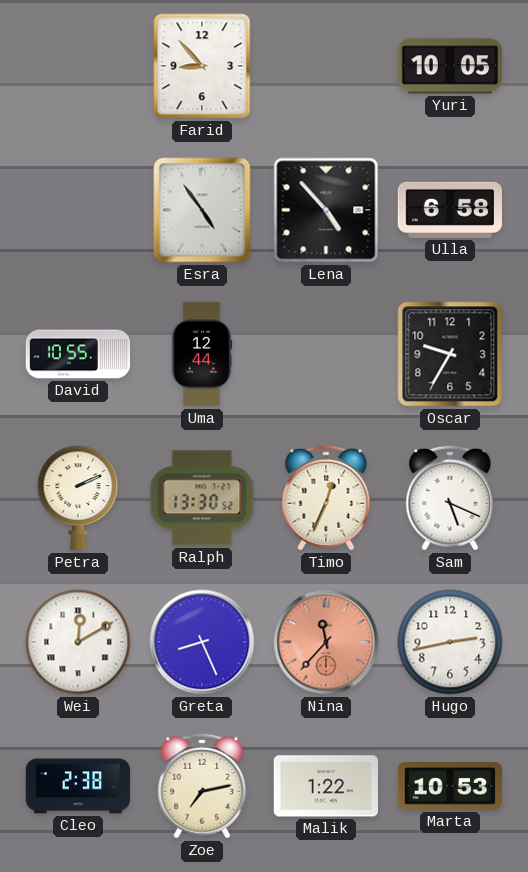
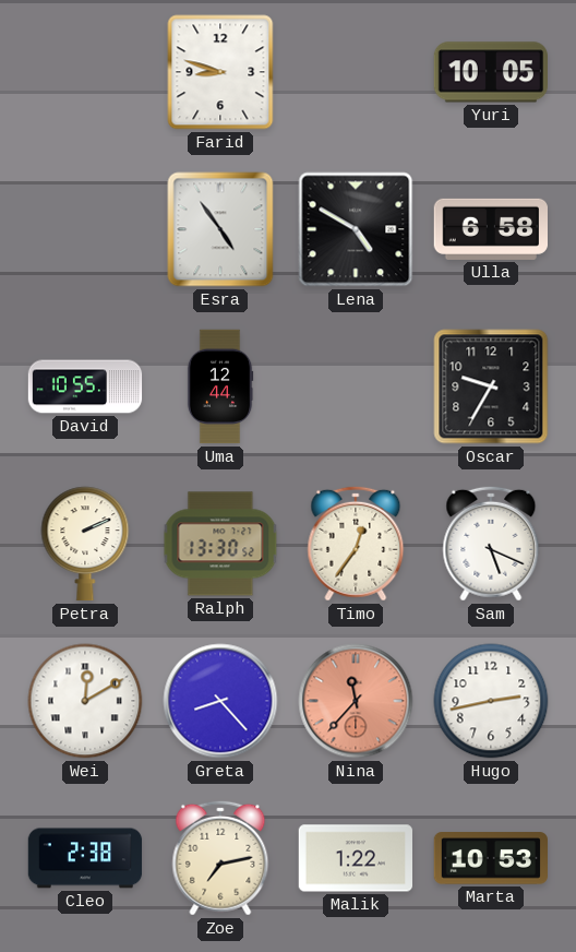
Farid: 8:53 -> 8:48
Lena: 4:53 -> 4:50
Timo: 12:34 -> 12:36
Greta: 8:26 -> 8:23
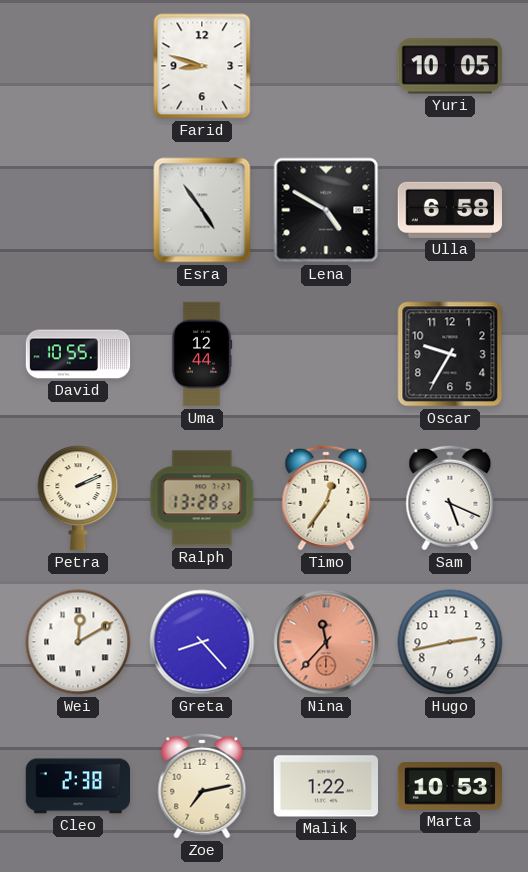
Ralph: 13:30 -> 13:28
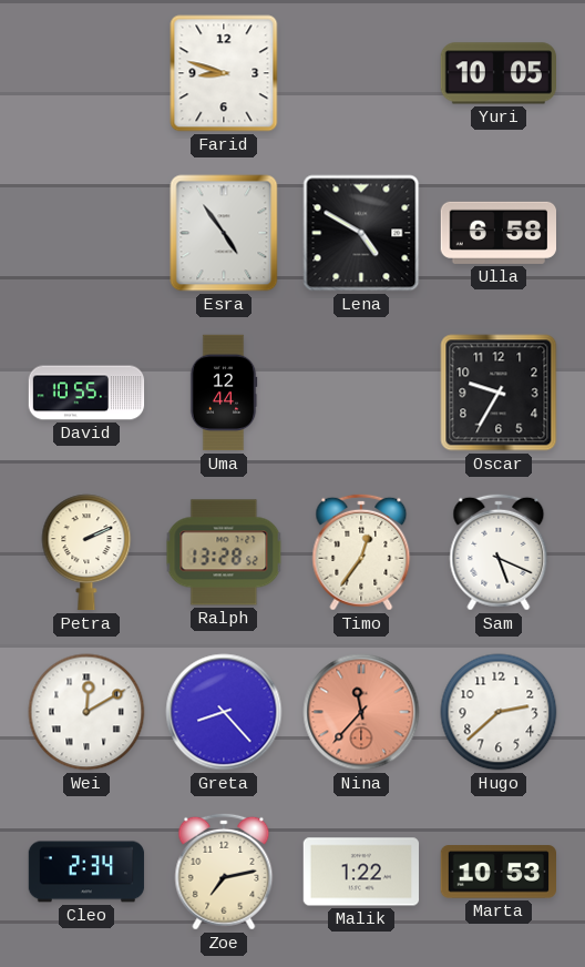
Hugo: 2:43 -> 2:38
Cleo: 2:38 -> 2:34
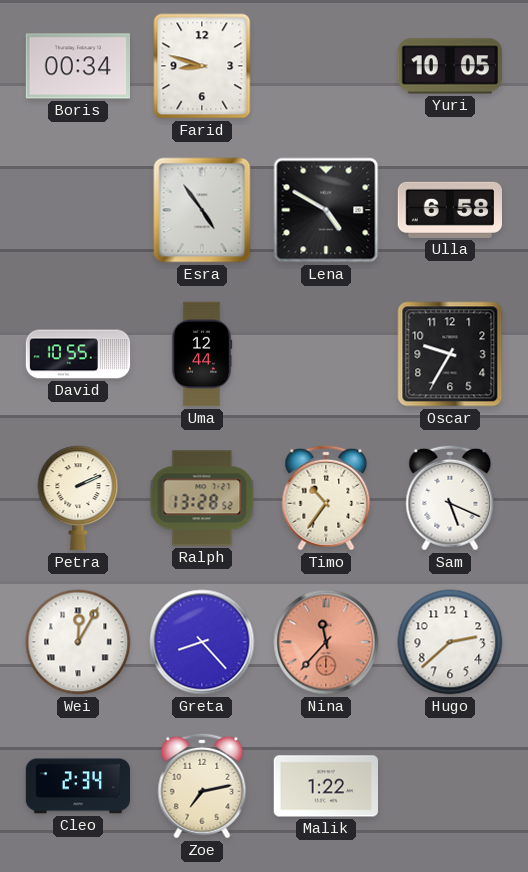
Boris: none -> 00:34
Timo: 12:36 -> 10:36
Wei: 12:10 -> 12:05
Marta: 10:53 -> none
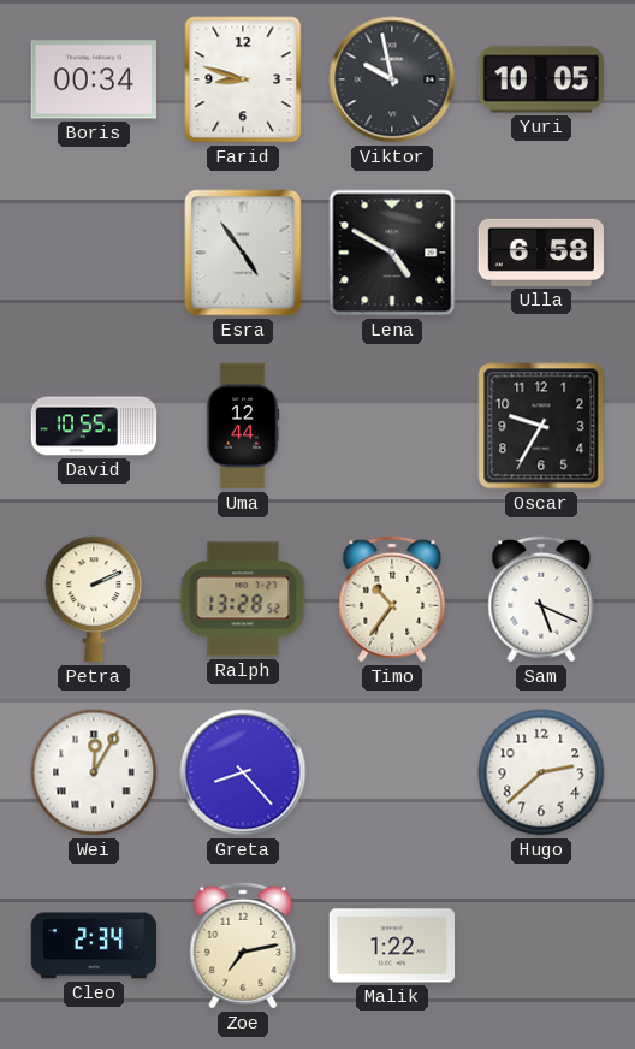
Viktor: none -> 9:58
Nina: 11:37 -> none
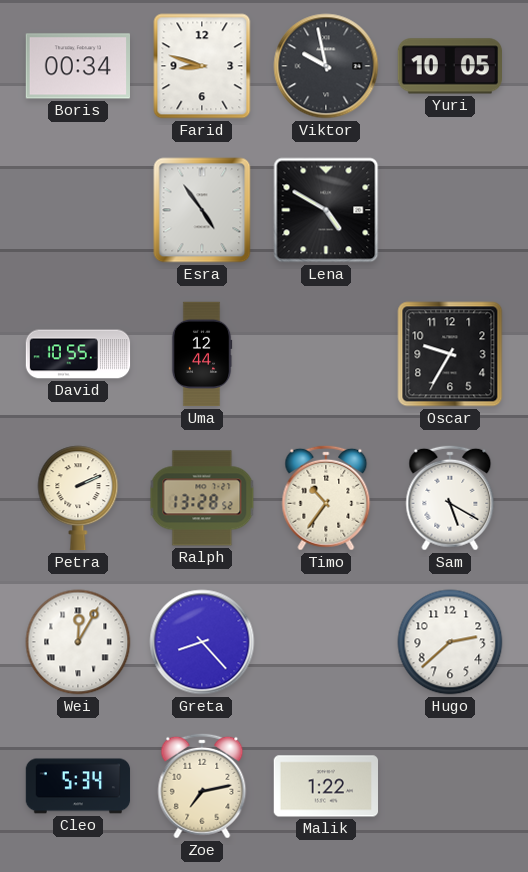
Ulla: 6:58 -> none
Sam: 5:19 -> 5:20
Cleo: 2:34 -> 5:34
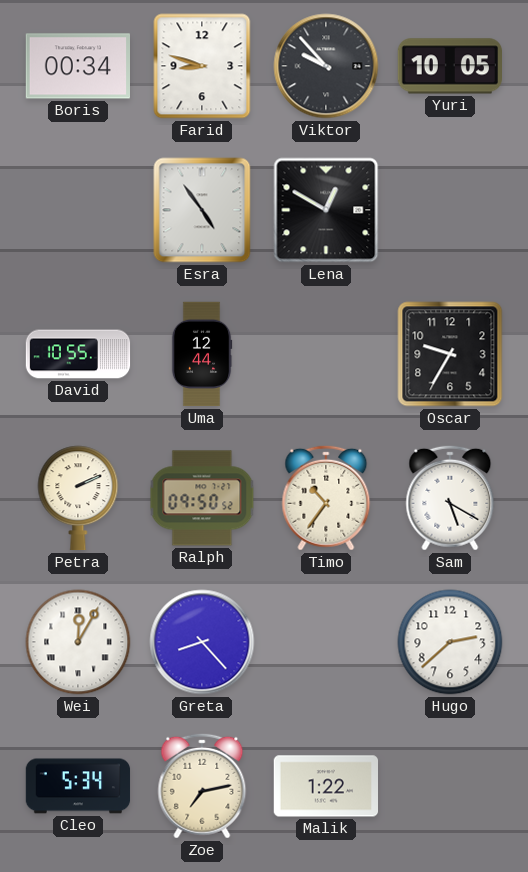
Viktor: 9:58 -> 9:53
Lena: 4:50 -> 12:50
Ralph: 13:28 -> 09:50
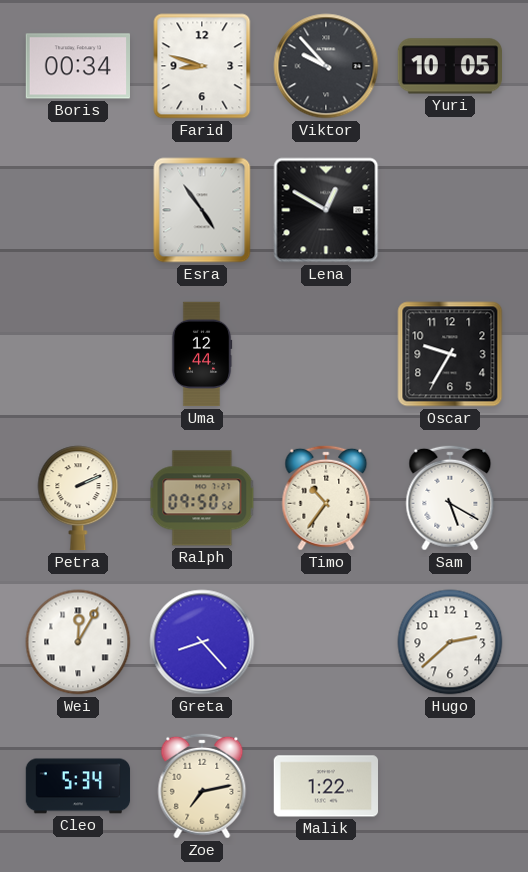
David: 10:55 -> none
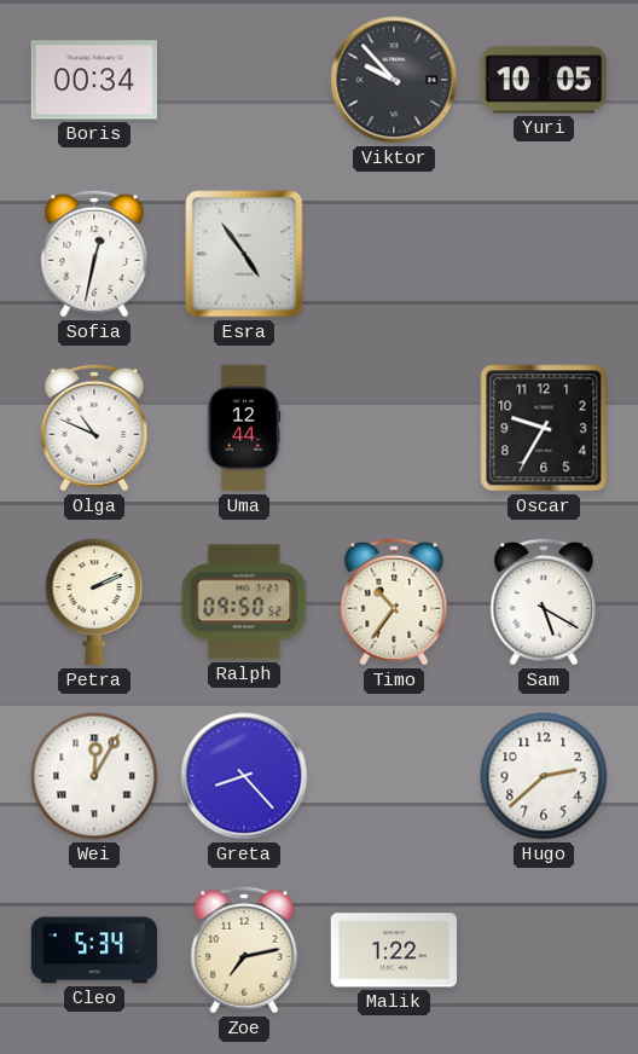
Farid: 8:48 -> none
Sofia: none -> 12:32
Lena: 12:50 -> none
Olga: none -> 10:49
